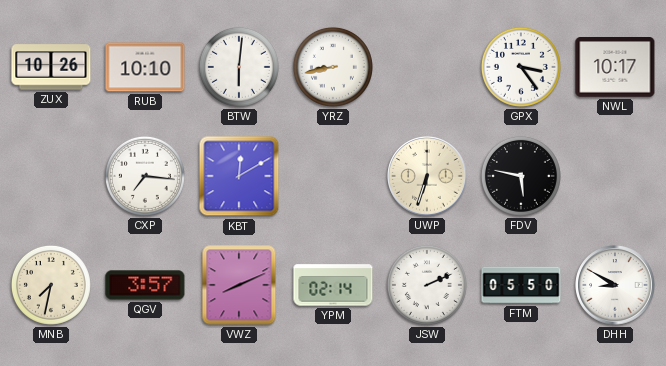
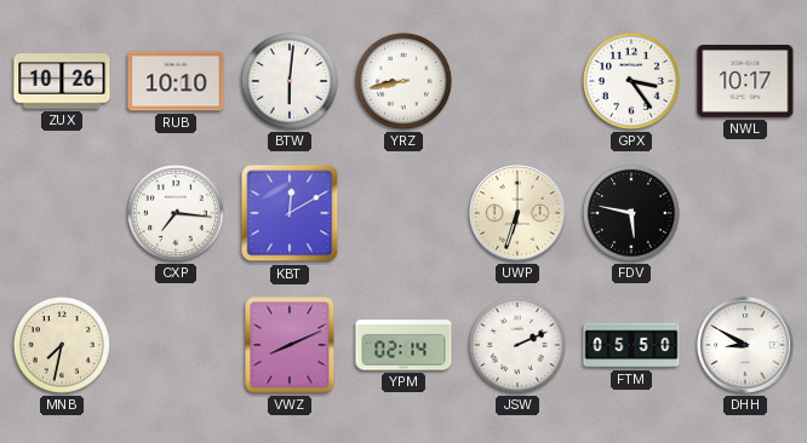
QGV: 3:57 -> none
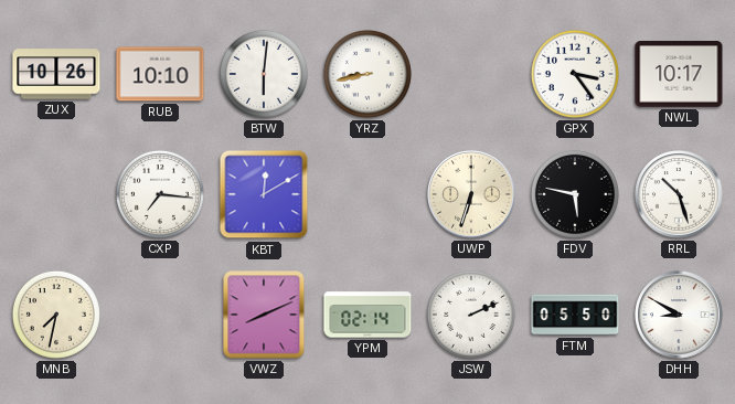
RRL: none -> 10:27
